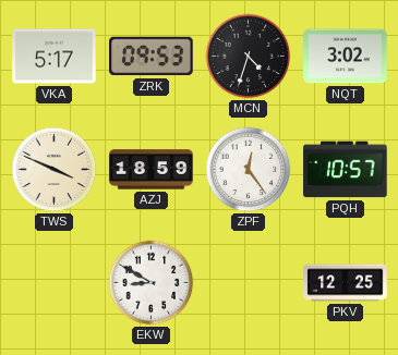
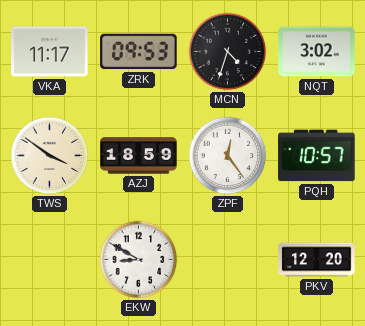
VKA: 5:17 -> 11:17
TWS: 3:49 -> 3:51
PKV: 12:25 -> 12:20
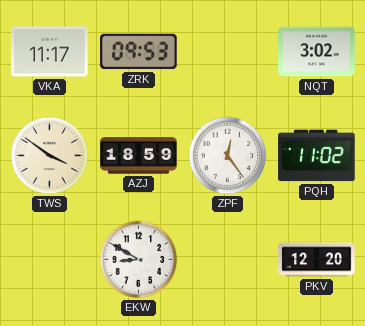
MCN: 4:33 -> none
PQH: 10:57 -> 11:02
